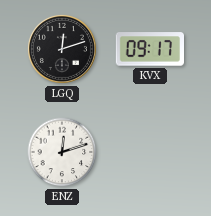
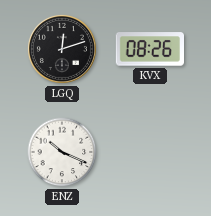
KVX: 09:17 -> 08:26
ENZ: 12:12 -> 10:19
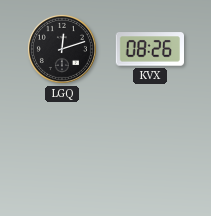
ENZ: 10:19 -> none
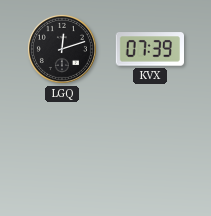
KVX: 08:26 -> 07:39
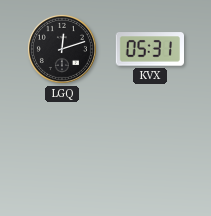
KVX: 07:39 -> 05:31
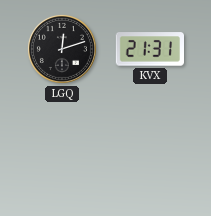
KVX: 05:31 -> 21:31
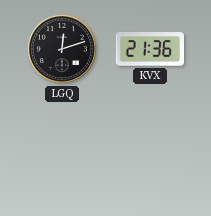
KVX: 21:31 -> 21:36
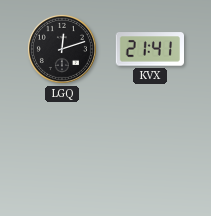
KVX: 21:36 -> 21:41
